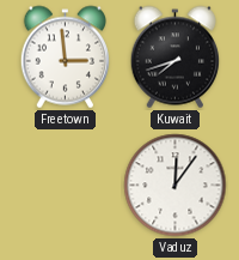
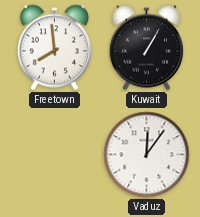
Freetown: 2:59 -> 7:59
Kuwait: 7:42 -> 1:05
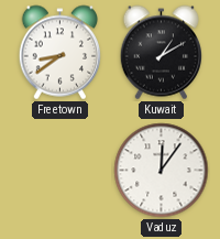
Freetown: 7:59 -> 8:39
Kuwait: 1:05 -> 1:10
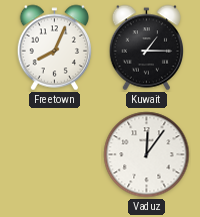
Freetown: 8:39 -> 8:04
Kuwait: 1:10 -> 1:15
